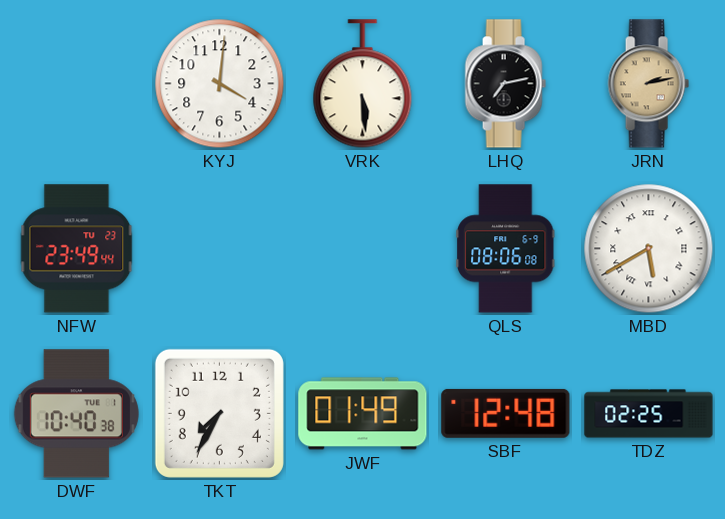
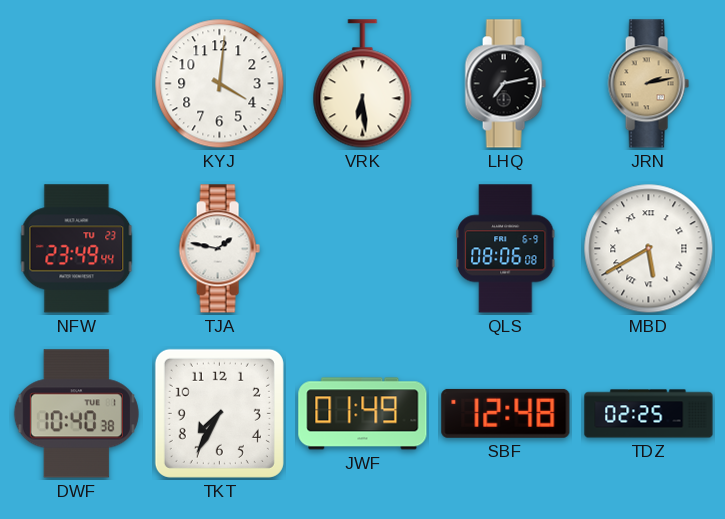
VRK: 5:29 -> 6:29
TJA: none -> 1:47
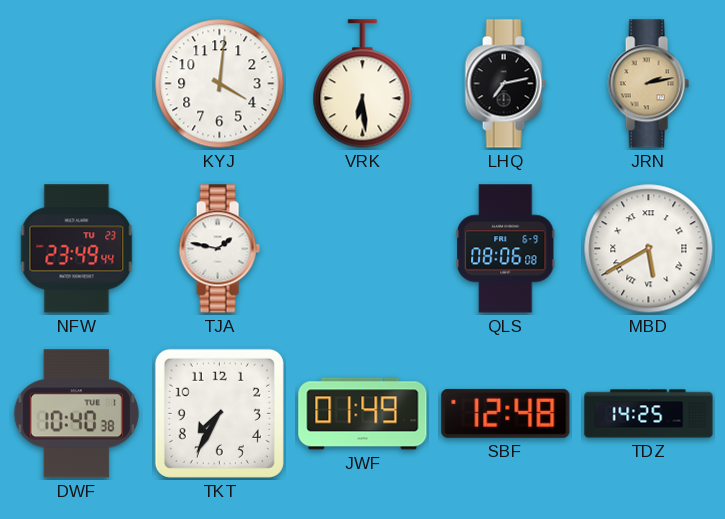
TDZ: 02:25 -> 14:25
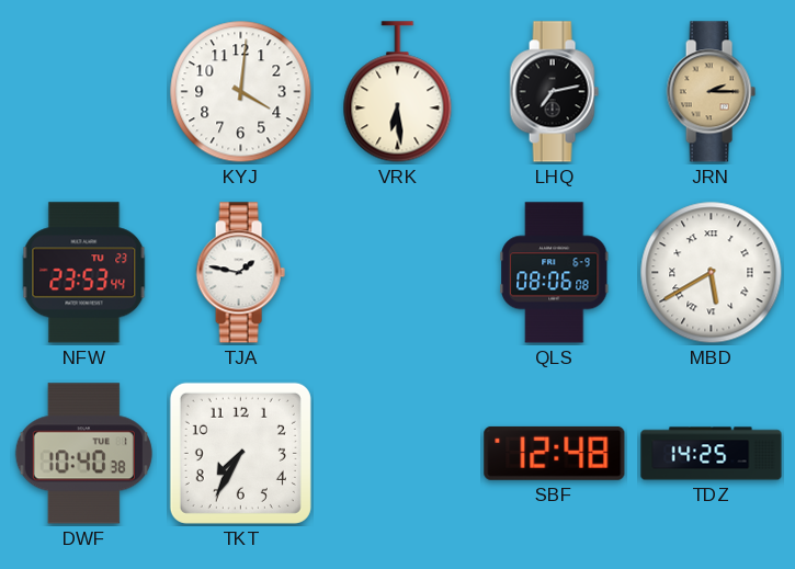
JRN: 2:13 -> 2:15
NFW: 23:49 -> 23:53
JWF: 01:49 -> none
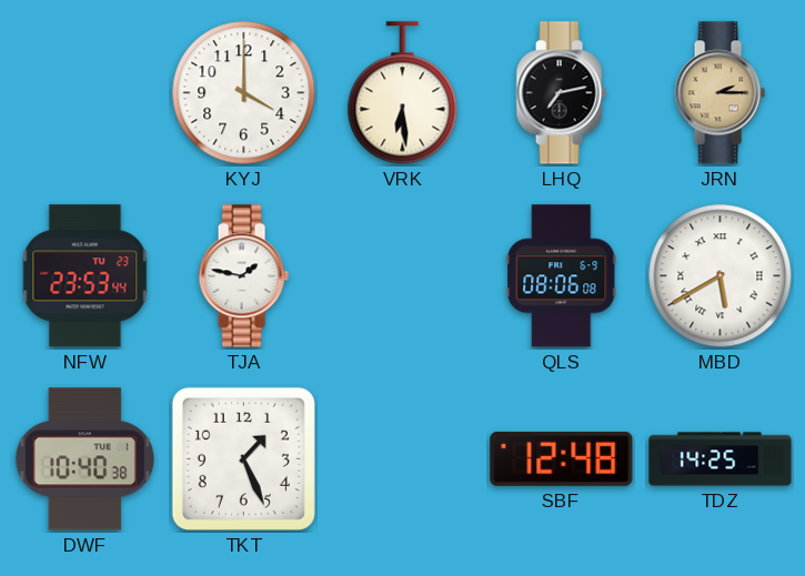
KYJ: 4:01 -> 4:00
TKT: 7:35 -> 1:26
